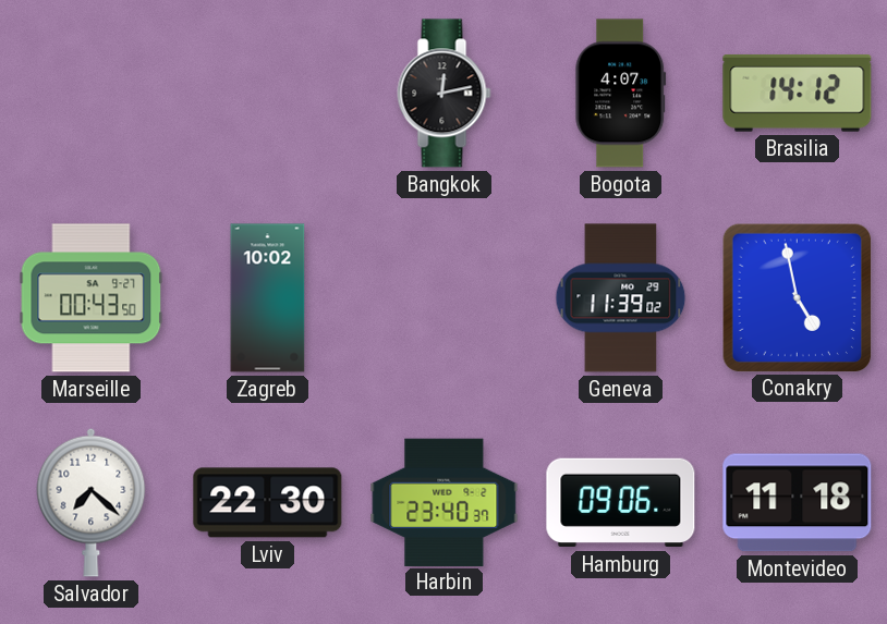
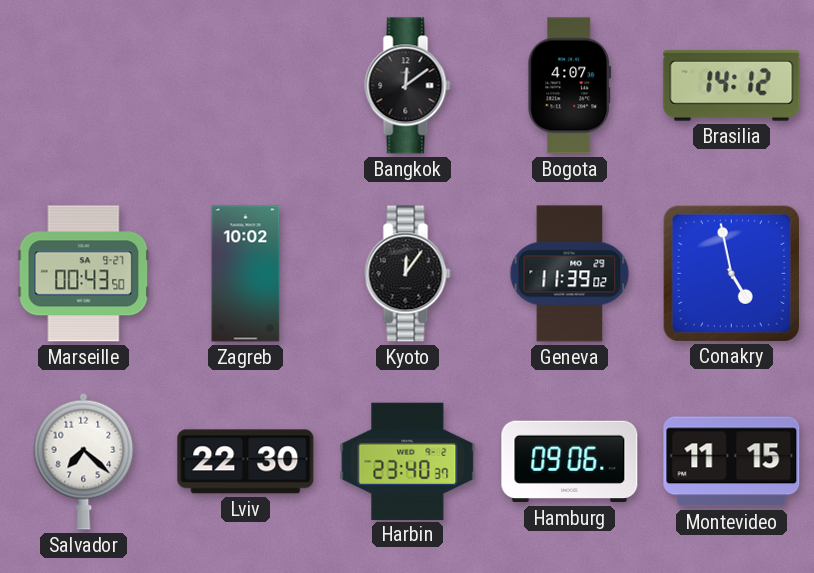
Bangkok: 12:13 -> 12:09
Kyoto: none -> 12:06
Montevideo: 11:18 -> 11:15
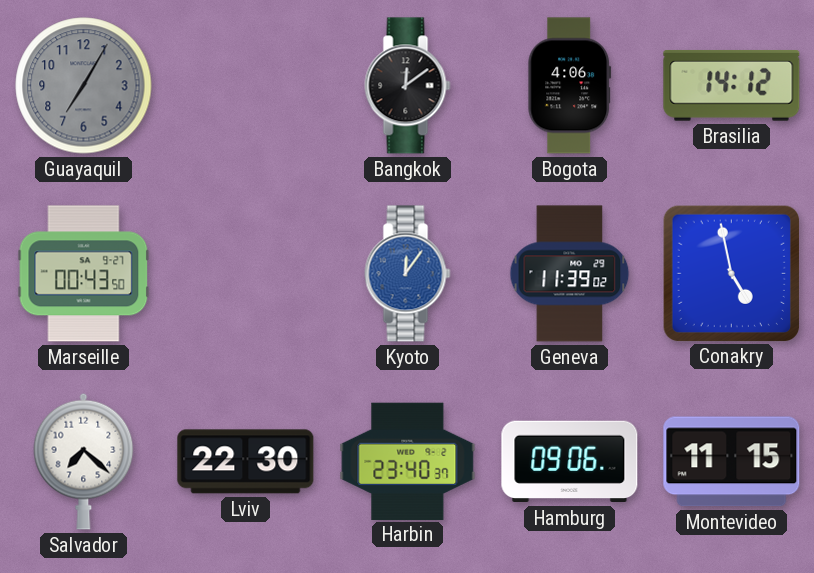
Guayaquil: none -> 7:05
Bogota: 4:07 -> 4:06
Zagreb: 10:02 -> none
Kyoto dial: black -> blue
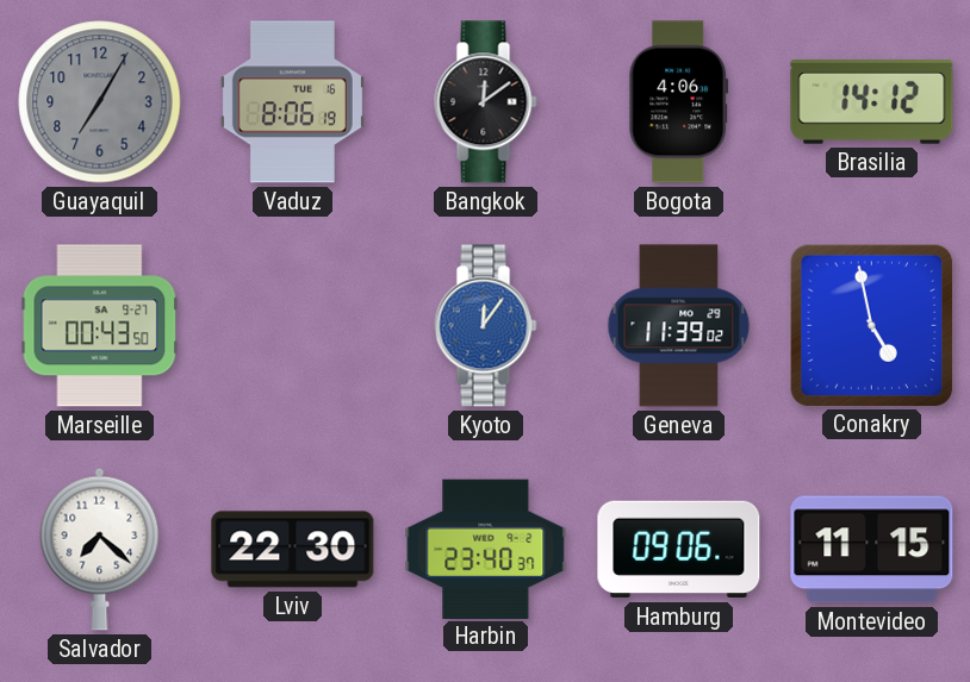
Vaduz: none -> 8:06
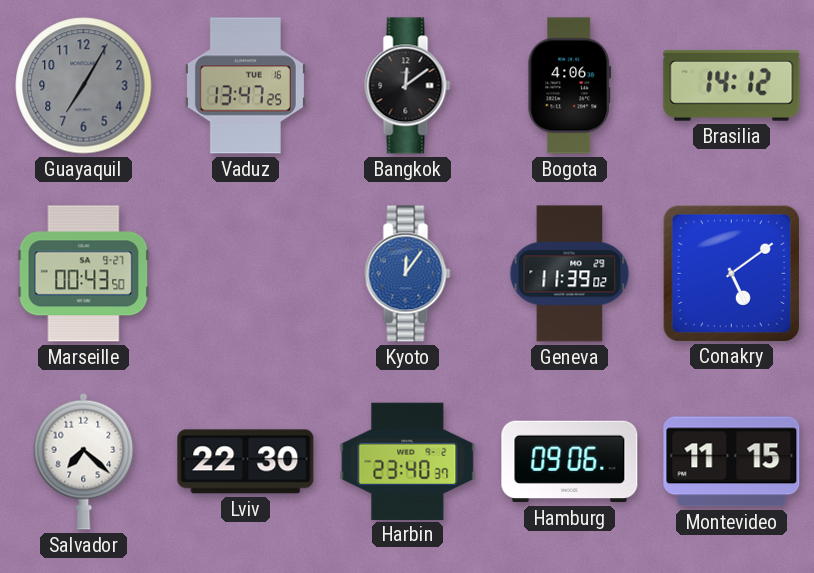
Vaduz: 8:06 -> 13:47
Conakry: 4:58 -> 5:09
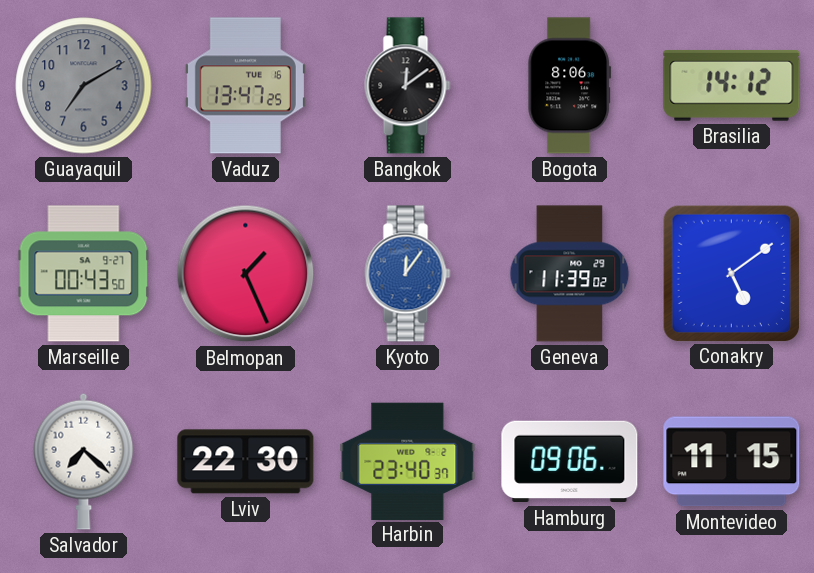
Guayaquil: 7:05 -> 7:10
Bogota: 4:06 -> 8:06
Belmopan: none -> 1:26
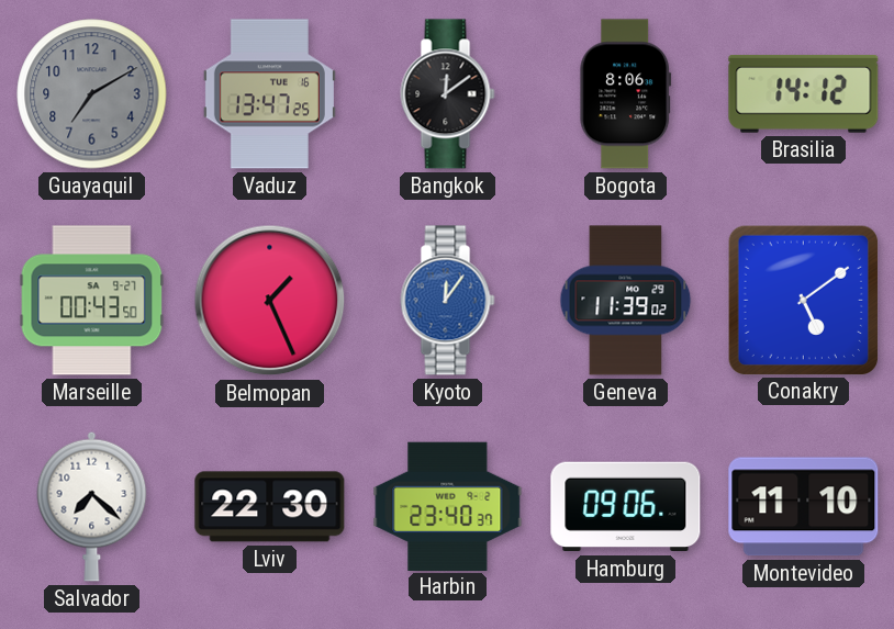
Montevideo: 11:15 -> 11:10
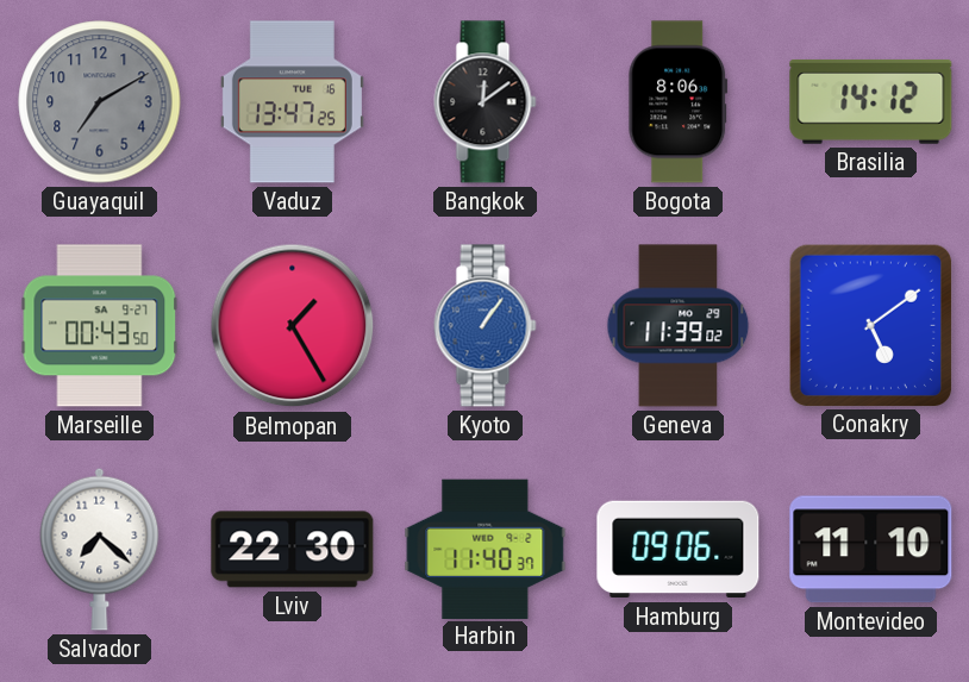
Belmopan: 1:26 -> 1:25
Kyoto: 12:06 -> 1:06
Harbin: 23:40 -> 11:40
